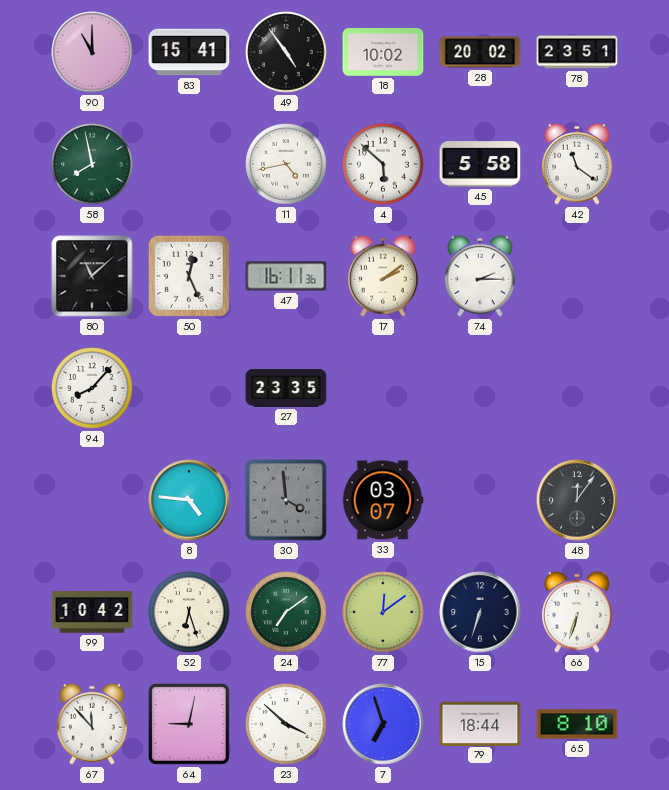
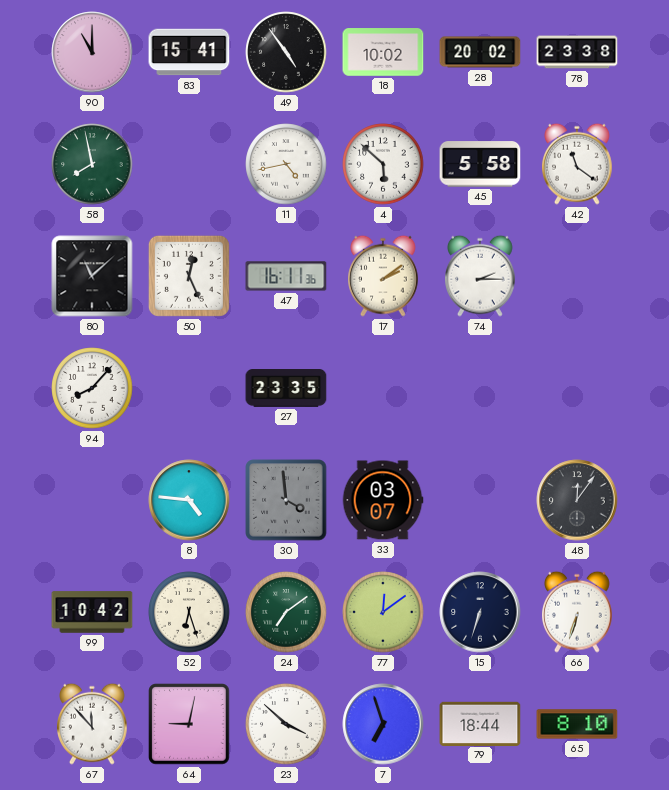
78: 23:51 -> 23:38
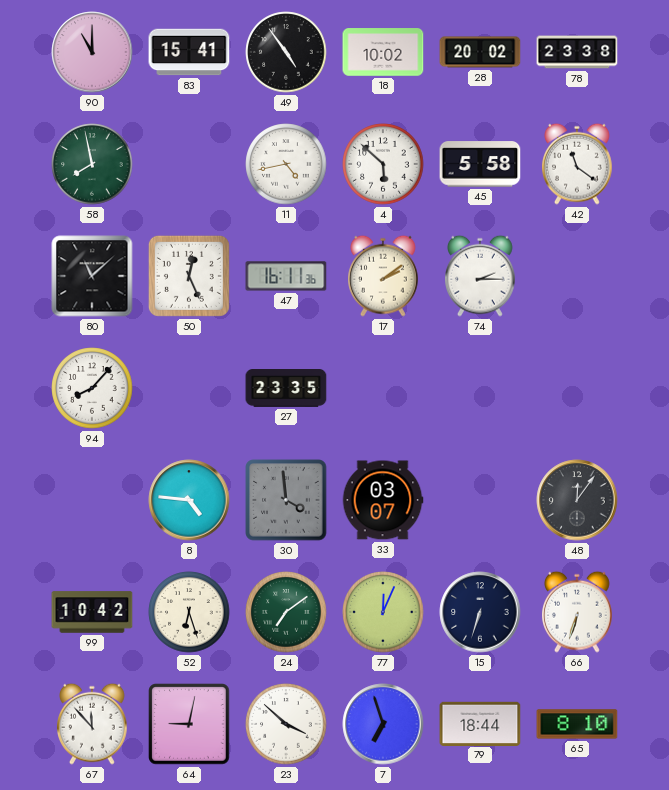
77: 12:09 -> 12:04
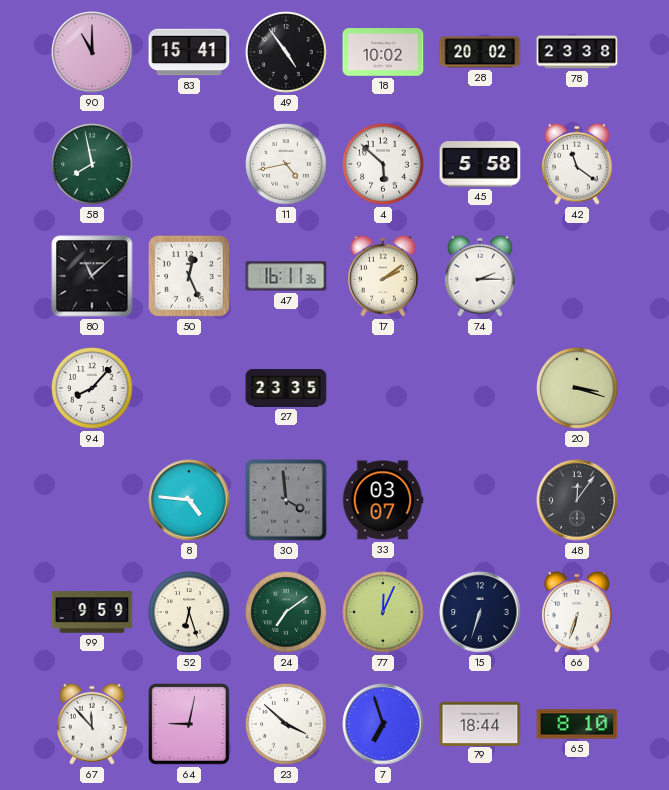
20: none -> 3:18
99: 10:42 -> 9:59
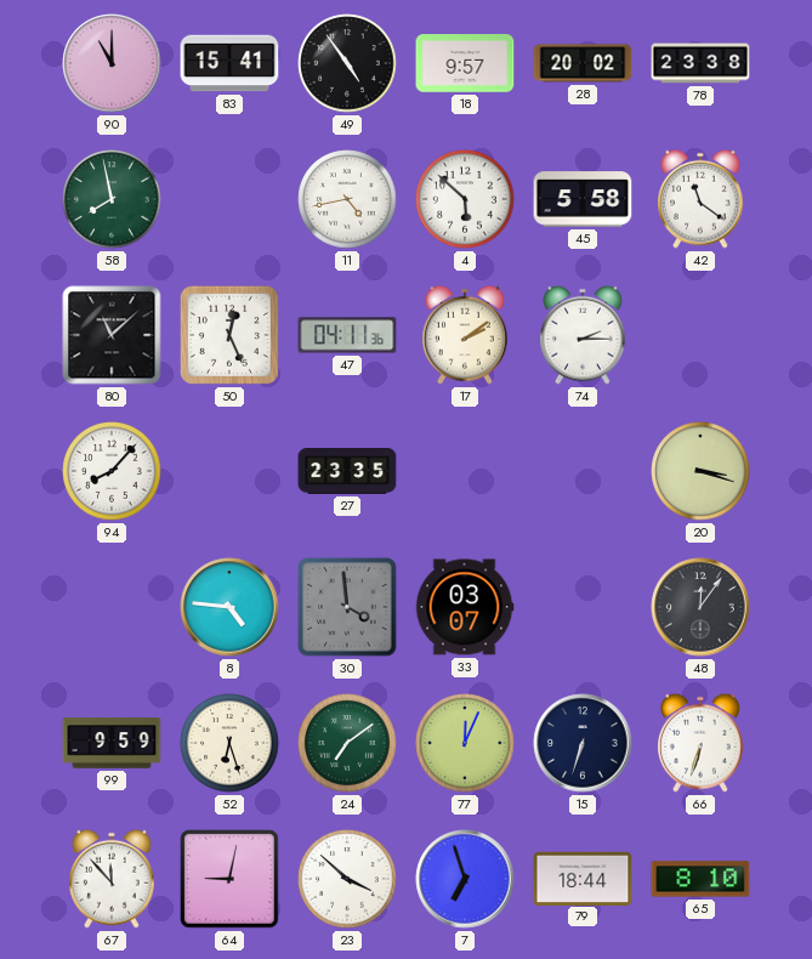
18: 10:02 -> 9:57
47: 16:11 -> 04:11
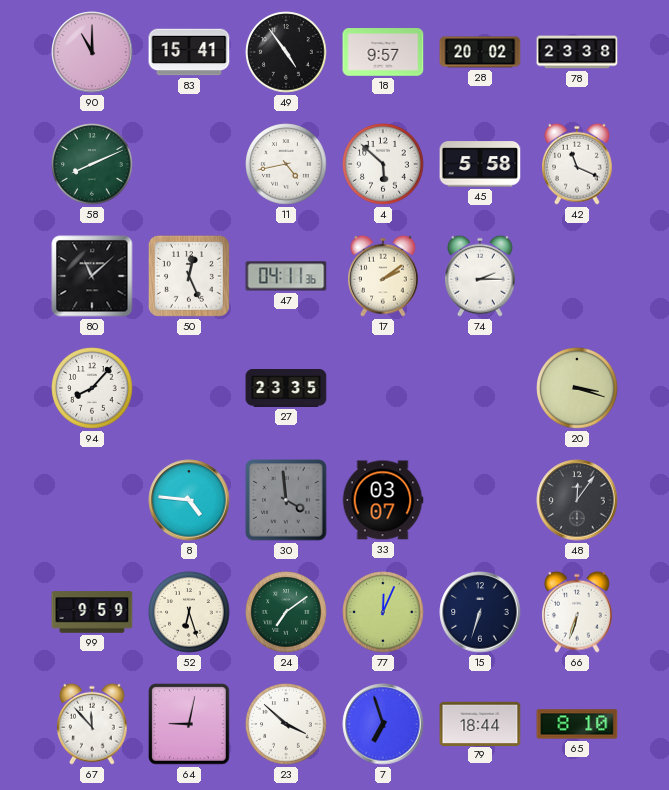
58: 7:58 -> 8:11
42: 11:21 -> 11:19
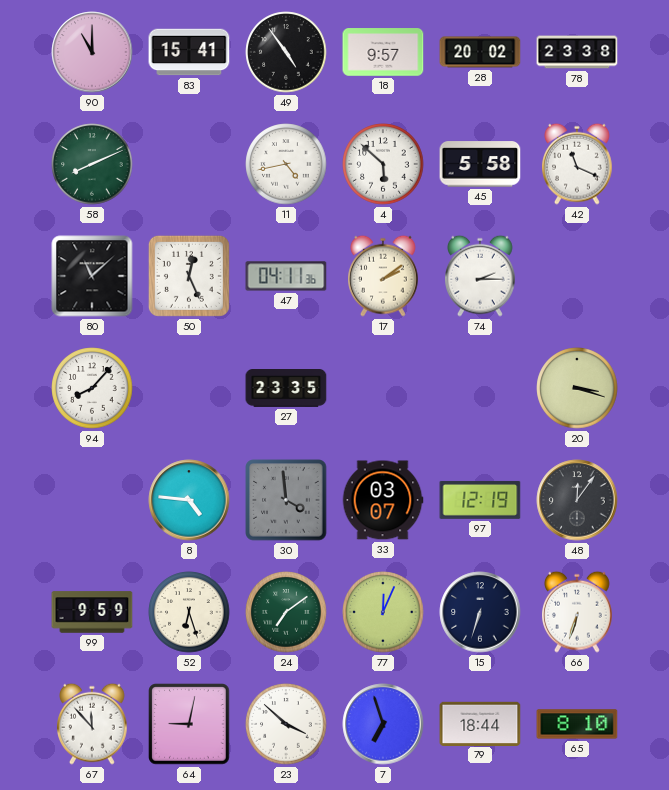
97: none -> 12:19
